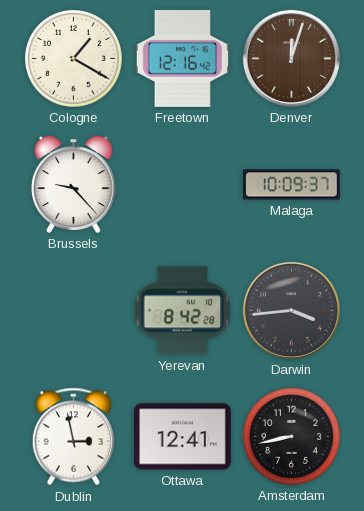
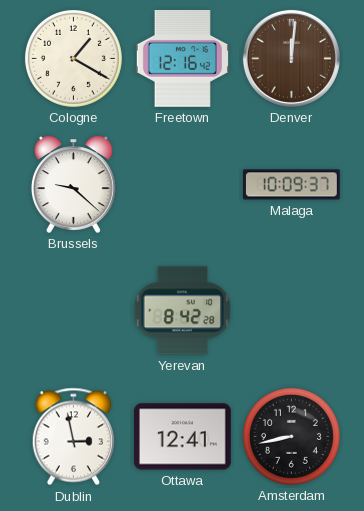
Denver: 12:03 -> 12:01
Brussels: 9:23 -> 9:22
Darwin: 3:44 -> none
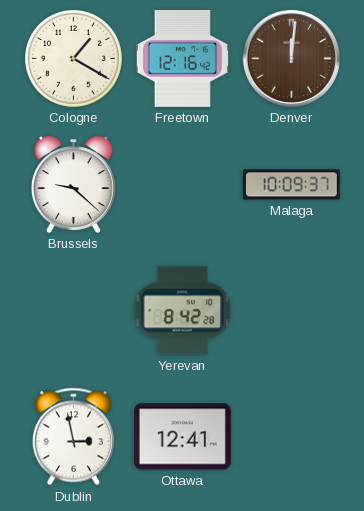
Amsterdam: 8:43 -> none
